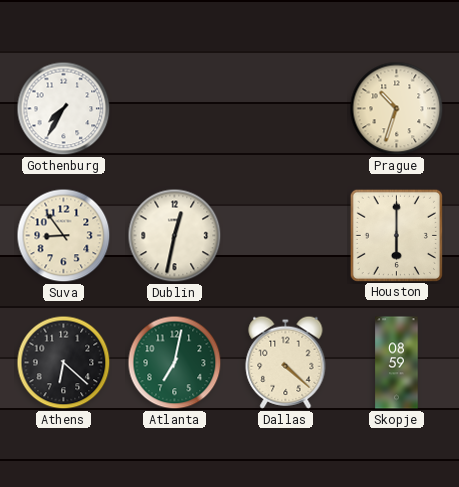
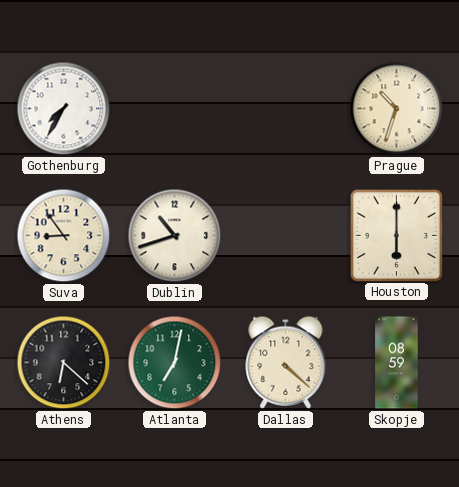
Dublin: 12:32 -> 10:42
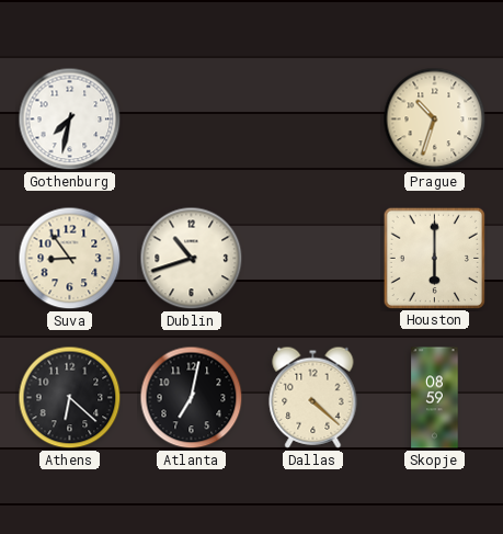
Gothenburg: 7:35 -> 7:32
Atlanta dial: green -> black
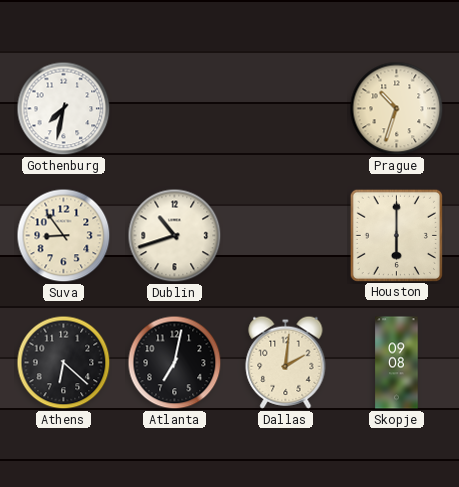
Dallas: 4:22 -> 2:01
Skopje: 08:59 -> 09:08
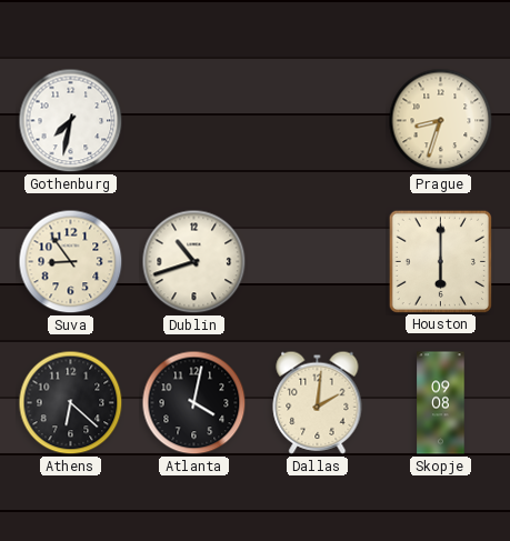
Prague: 10:33 -> 8:33
Atlanta: 7:02 -> 4:02
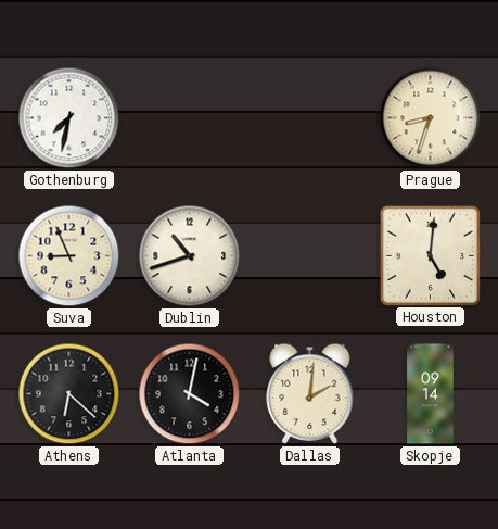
Suva: 8:54 -> 8:56
Houston: 6:00 -> 5:01
Skopje: 09:08 -> 09:14
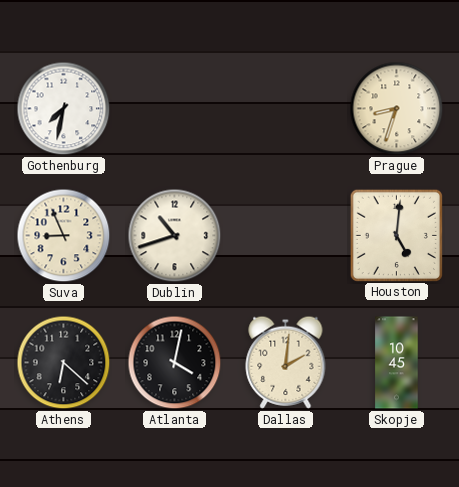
Skopje: 09:14 -> 10:45
